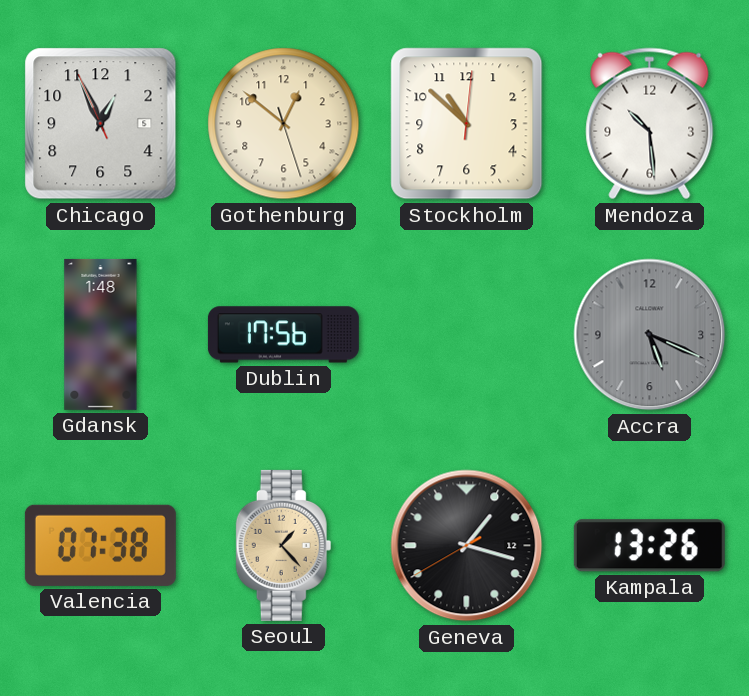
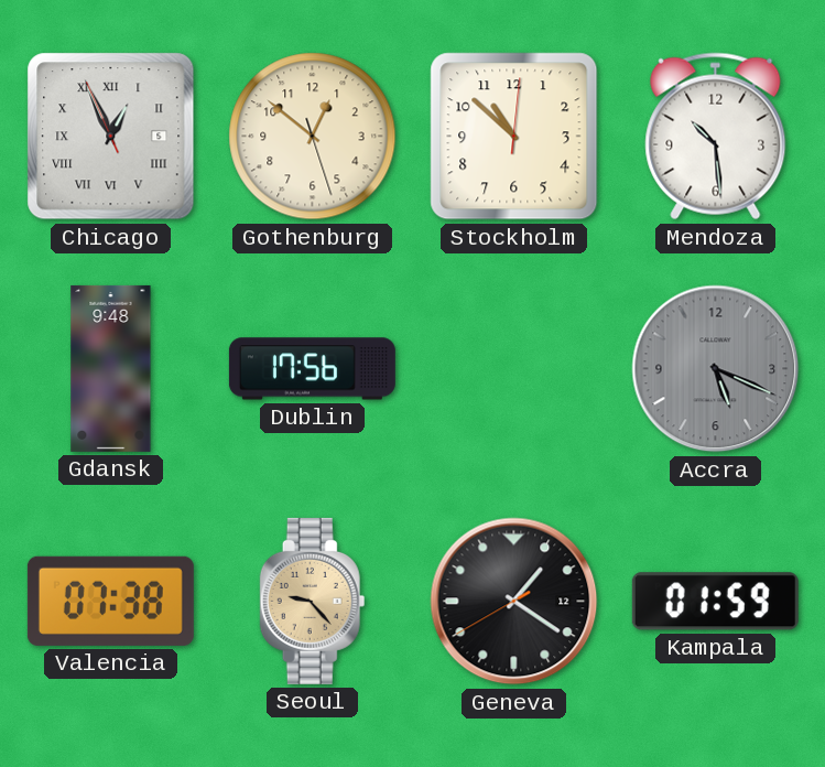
Chicago numerals: Arabic -> Roman
Gdansk: 1:48 -> 9:48
Seoul: 1:23 -> 9:23
Geneva: 1:17 -> 1:20
Kampala: 13:26 -> 01:59
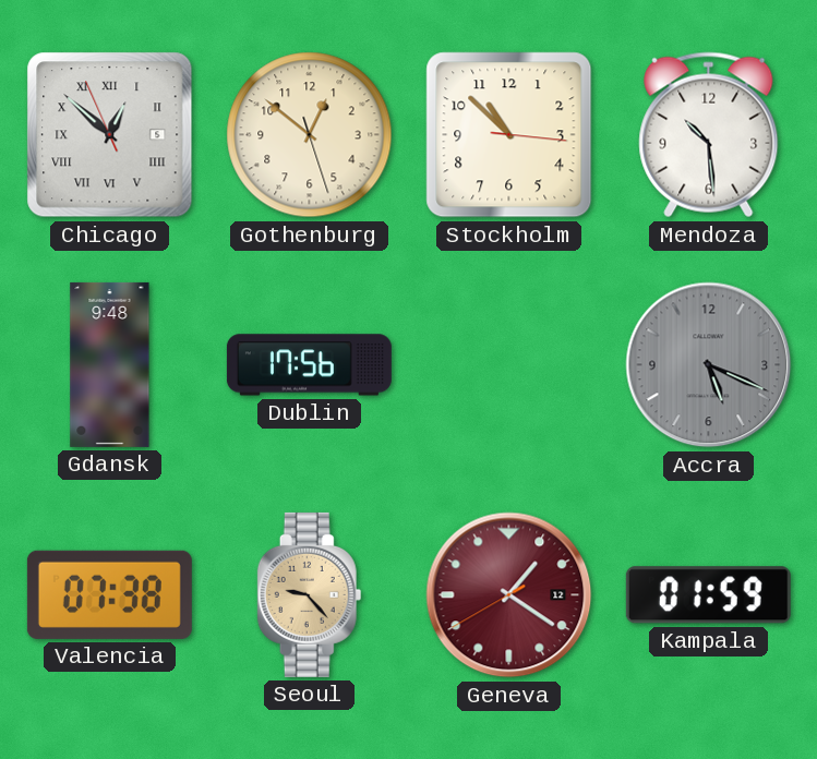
Chicago: 12:55 -> 12:51
Stockholm: 10:52:01 -> 10:52:16
Geneva dial: black -> burgundy
